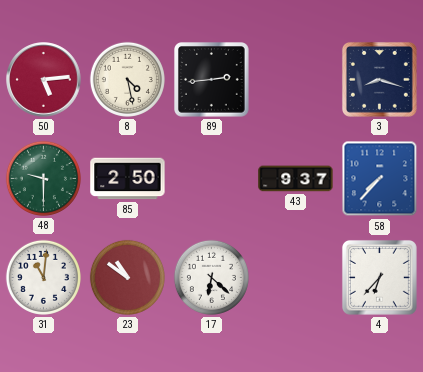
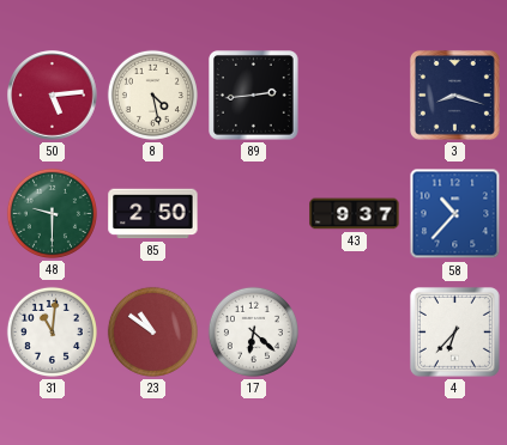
58: 7:37 -> 10:37
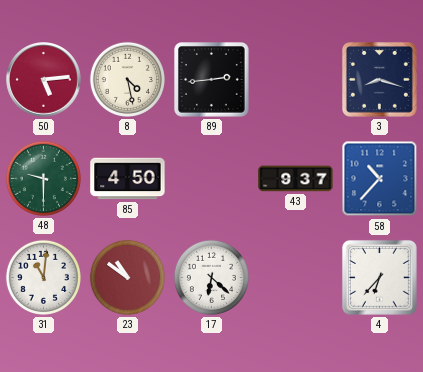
85: 2:50 -> 4:50
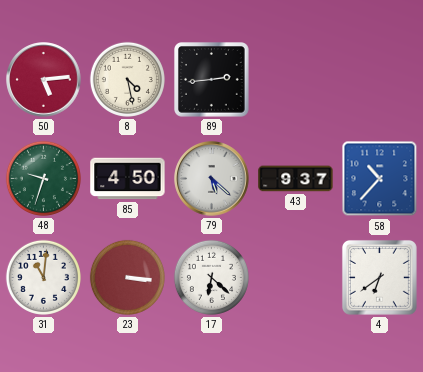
3: 8:18 -> none
48: 9:30 -> 9:33
79: none -> 5:22
23: 10:51 -> 3:16
4: 6:37 -> 6:39
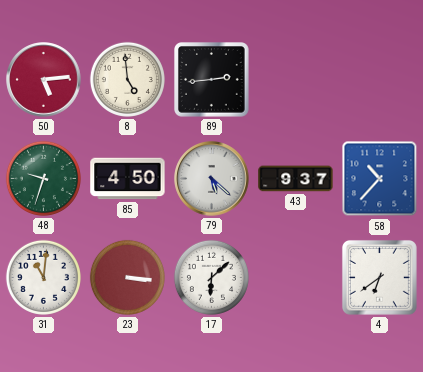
8: 4:28 -> 4:59
17: 6:22 -> 6:08
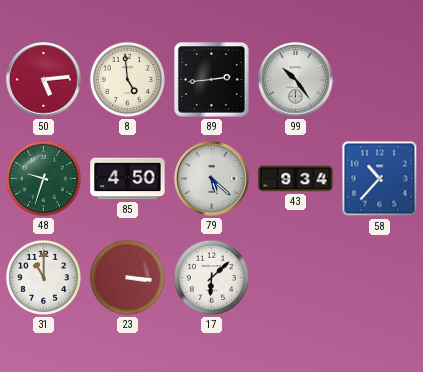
99: none -> 10:24
43: 9:37 -> 9:34
31: 11:01 -> 11:00
4: 6:39 -> none
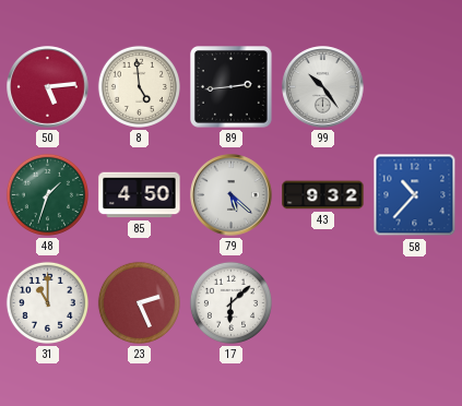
48: 9:33 -> 1:33
43: 9:34 -> 9:32
23: 3:16 -> 2:26
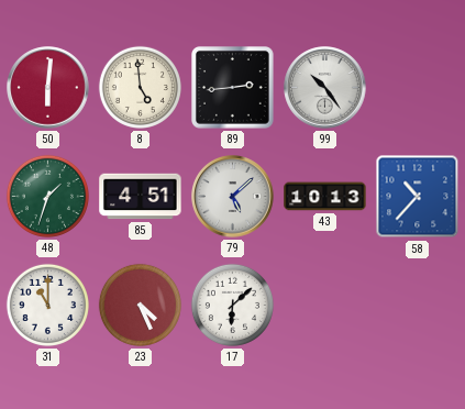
50: 5:14 -> 6:01
85: 4:50 -> 4:51
79: 5:22 -> 5:08
43: 9:32 -> 10:13
23: 2:26 -> 4:26
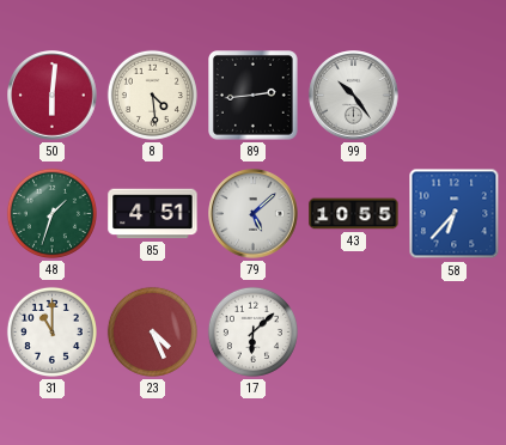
8: 4:59 -> 4:29
43: 10:13 -> 10:55
58: 10:37 -> 6:37
